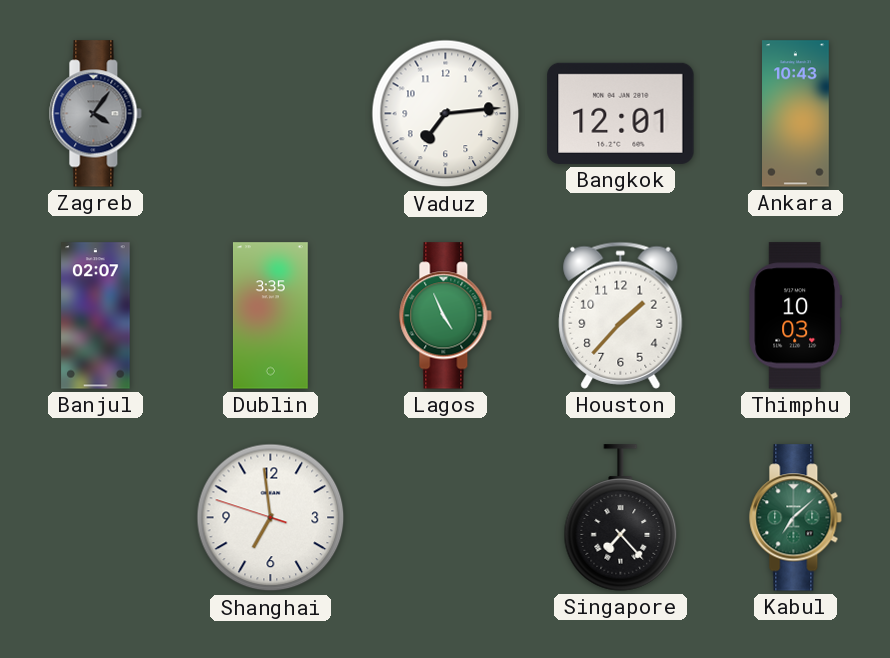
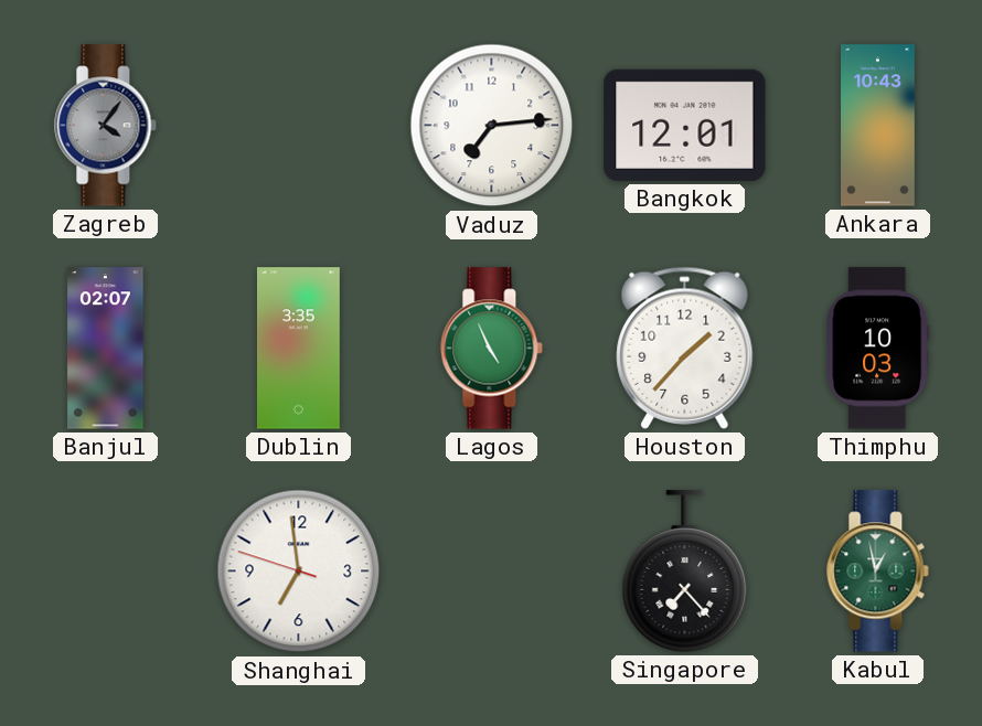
Kabul: 7:08 -> 12:58
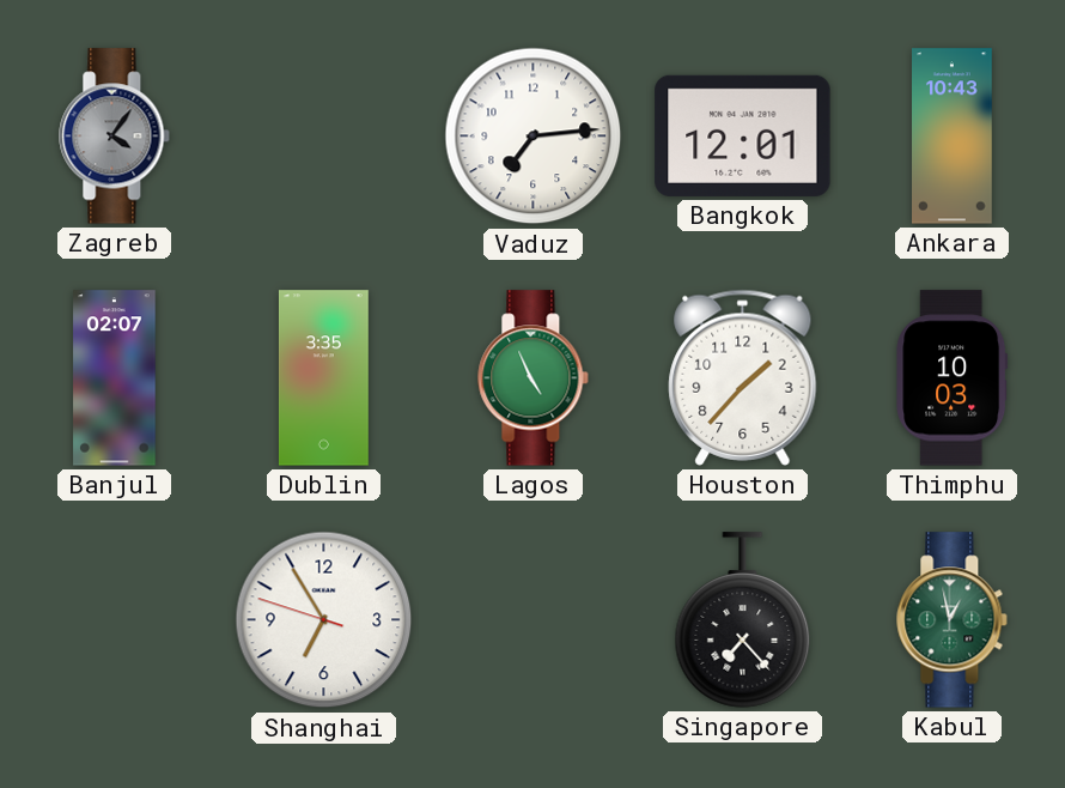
Shanghai: 6:58 -> 6:54
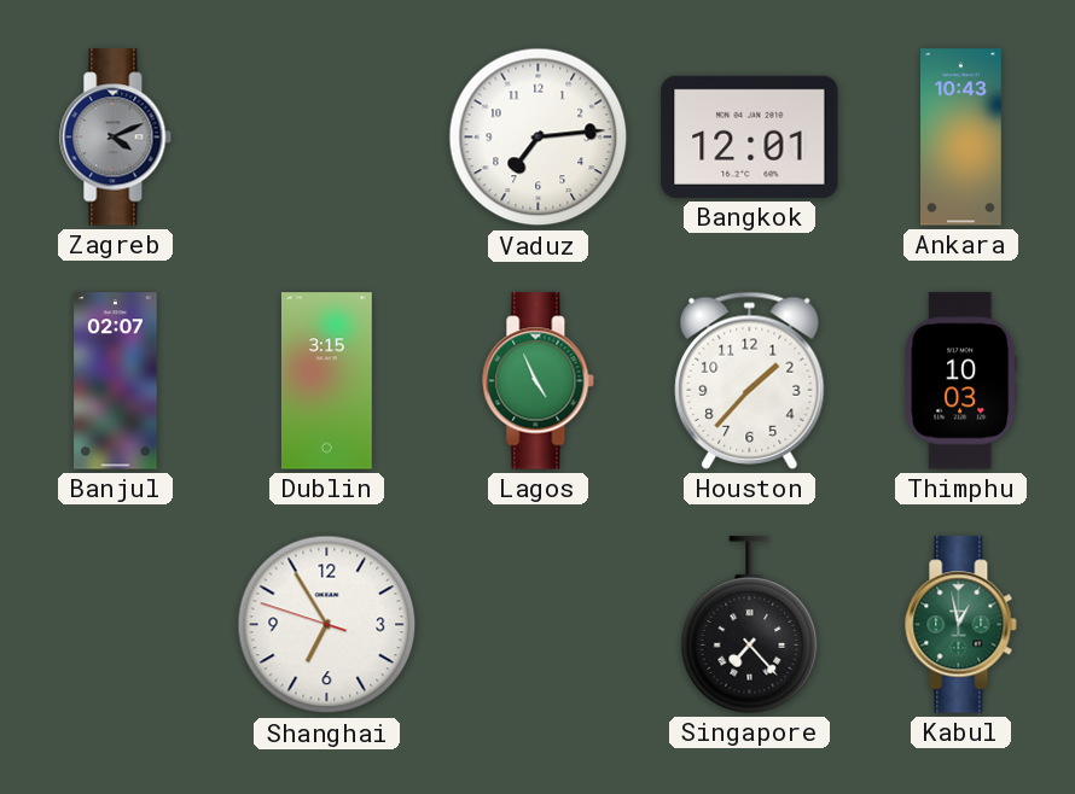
Zagreb: 4:06 -> 4:11
Dublin: 3:35 -> 3:15
